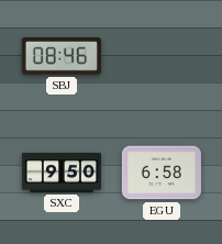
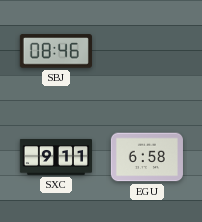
SXC: 9:50 -> 9:11
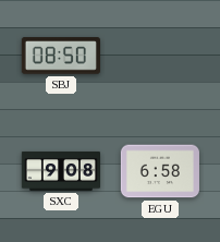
SBJ: 08:46 -> 08:50
SXC: 9:11 -> 9:08
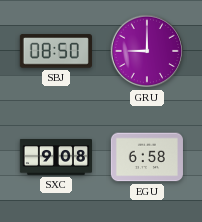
GRU: none -> 9:00
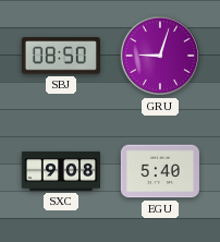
GRU: 9:00 -> 9:03
EGU: 6:58 -> 5:40
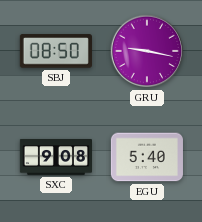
GRU: 9:03 -> 9:17
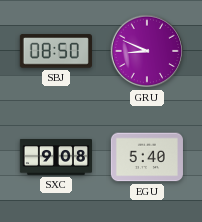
GRU: 9:17 -> 8:49
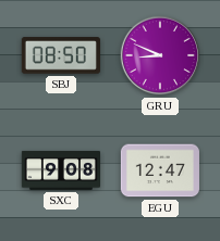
EGU: 5:40 -> 12:47
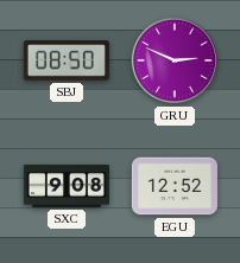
GRU: 8:49 -> 2:49
EGU: 12:47 -> 12:52
